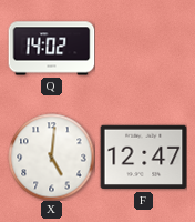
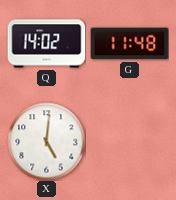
G: none -> 11:48
F: 12:47 -> none
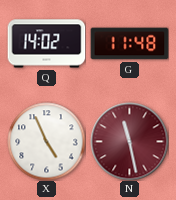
X: 5:01 -> 4:56
N: none -> 11:28
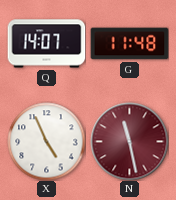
Q: 14:02 -> 14:07
